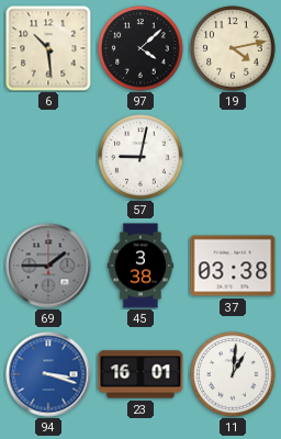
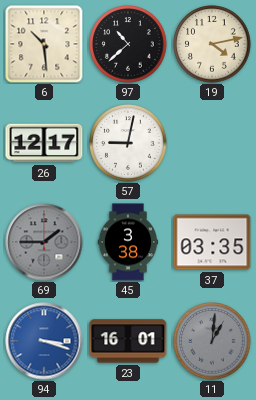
97: 4:08 -> 10:38
26: none -> 12:17
37: 03:38 -> 03:35
11 dial: white -> grey
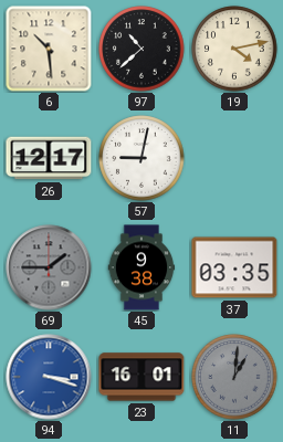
45: 3:38 -> 9:38
